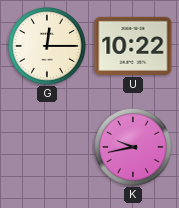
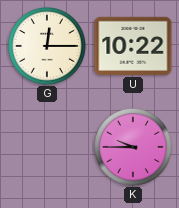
K: 9:43 -> 9:45
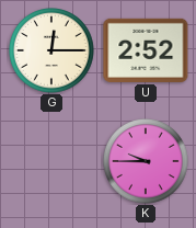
U: 10:22 -> 2:52
